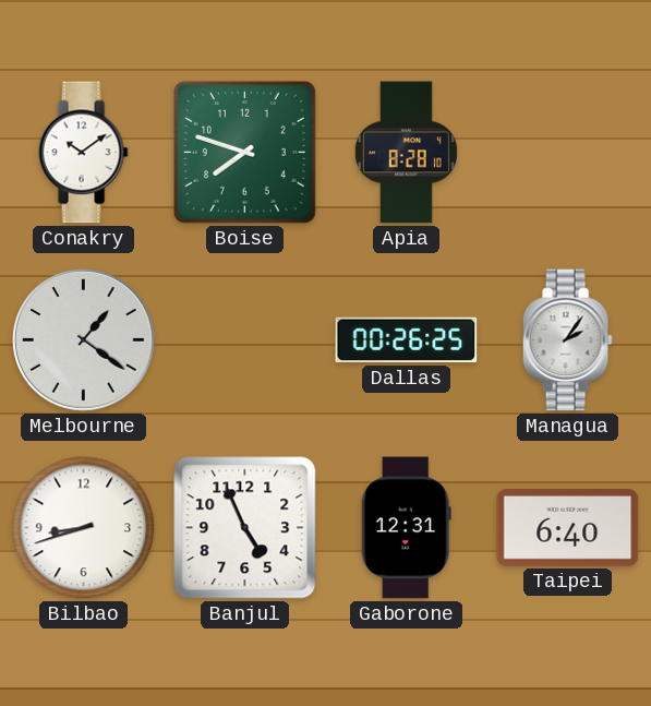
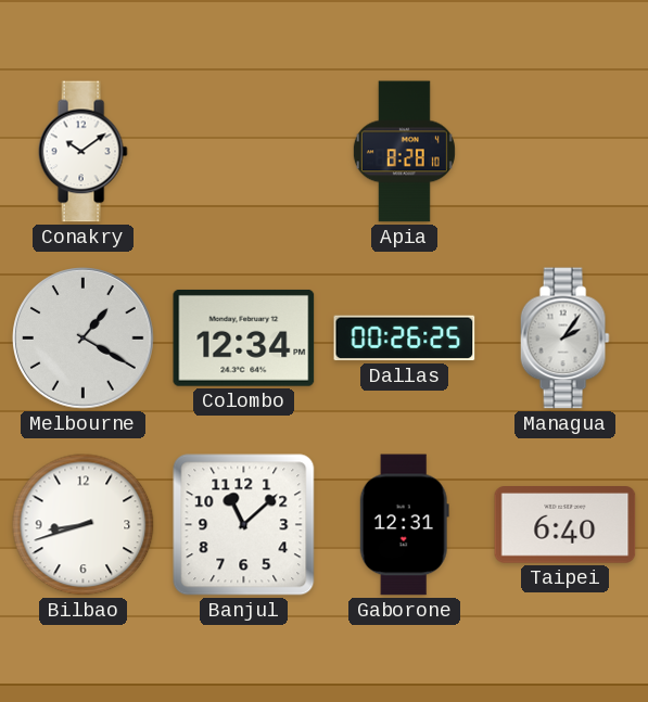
Boise: 7:48 -> none
Melbourne: 1:21 -> 1:20
Colombo: none -> 12:34
Banjul: 4:56 -> 11:08
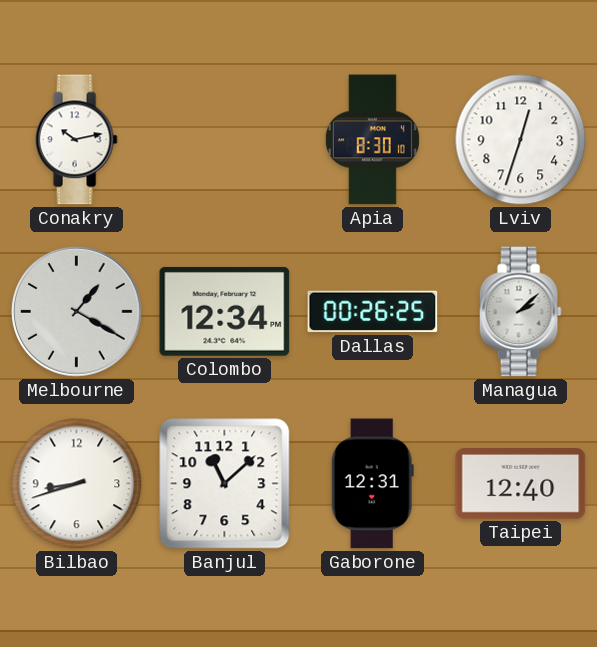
Conakry: 10:09 -> 10:13
Apia: 8:28 -> 8:30
Lviv: none -> 12:33
Managua: 2:06 -> 2:08
Taipei: 6:40 -> 12:40
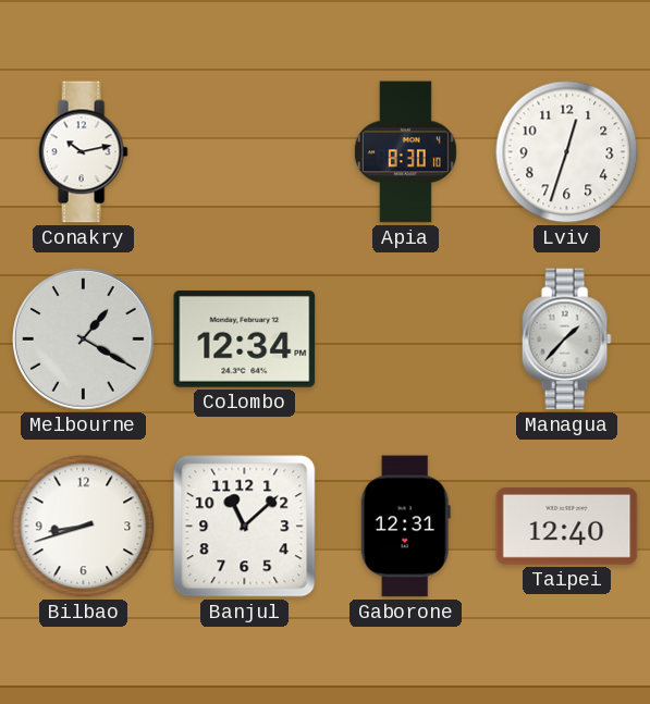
Dallas: 00:26 -> none
Managua: 2:08 -> 1:37
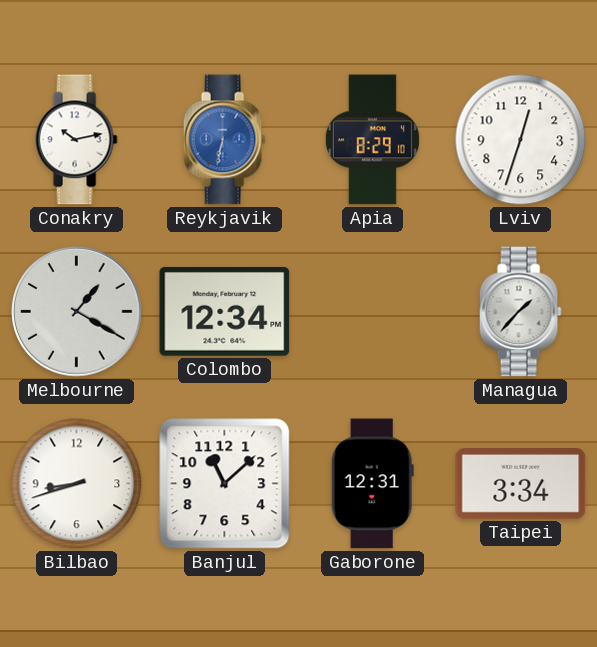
Reykjavik: none -> 6:32
Apia: 8:30 -> 8:29
Taipei: 12:40 -> 3:34
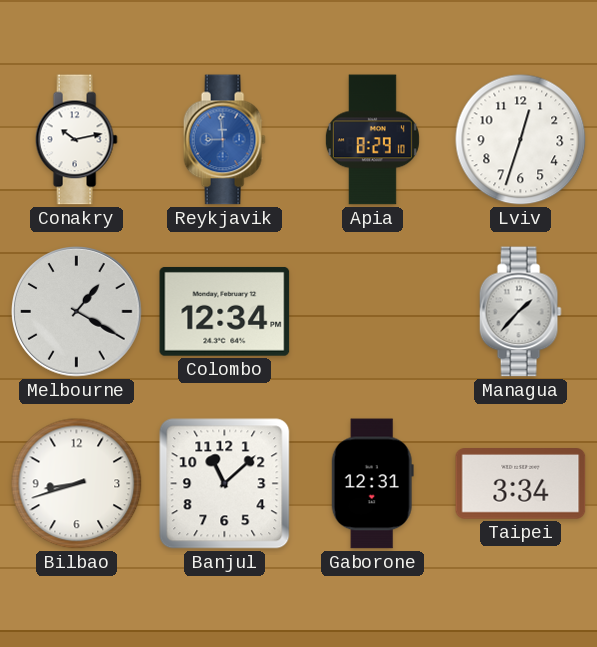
Reykjavik: 6:32 -> 8:59
